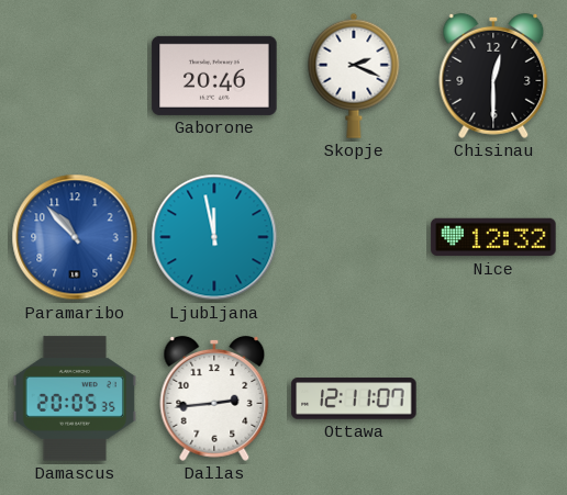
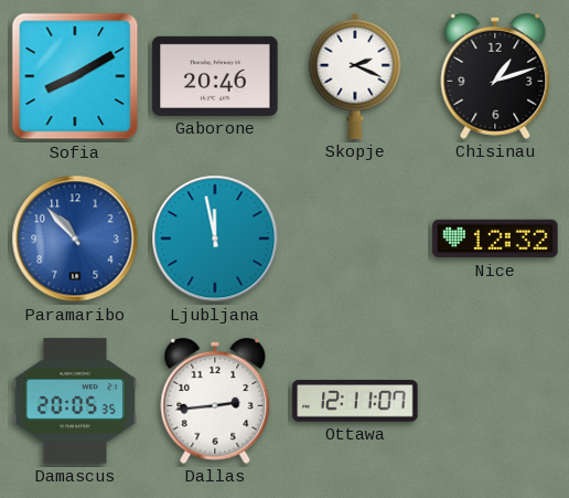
Sofia: none -> 8:10
Chisinau: 12:30 -> 1:12
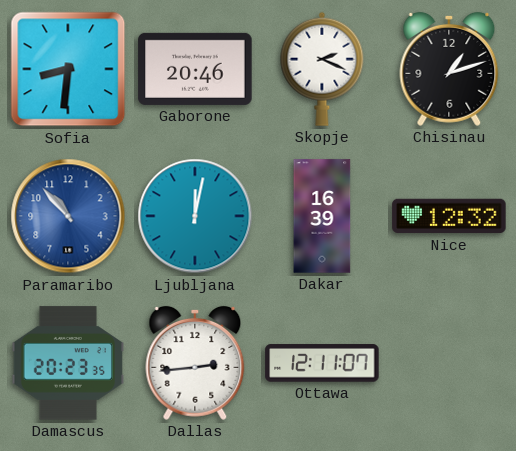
Sofia: 8:10 -> 8:31
Ljubljana: 11:58 -> 12:02
Dakar: none -> 16:39
Damascus: 20:05 -> 20:23
